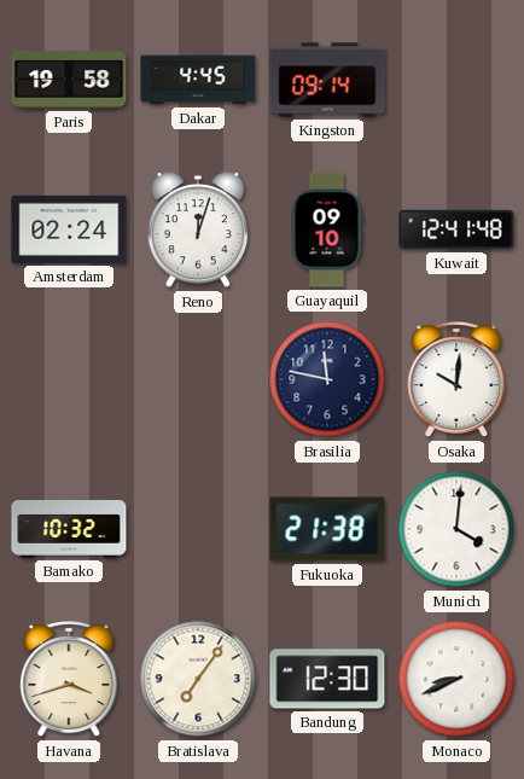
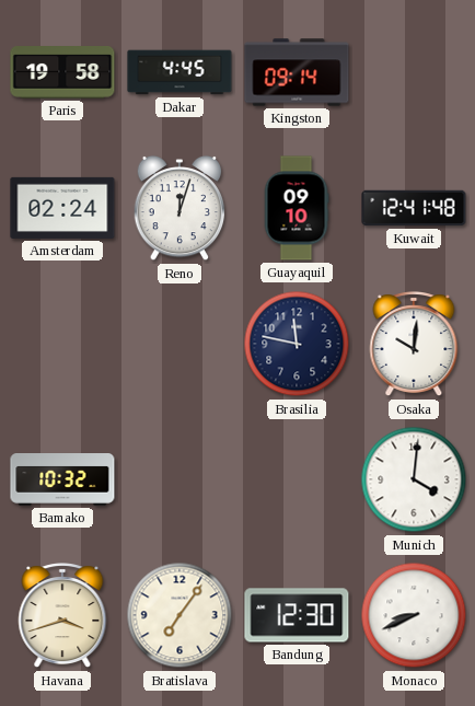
Fukuoka: 21:38 -> none
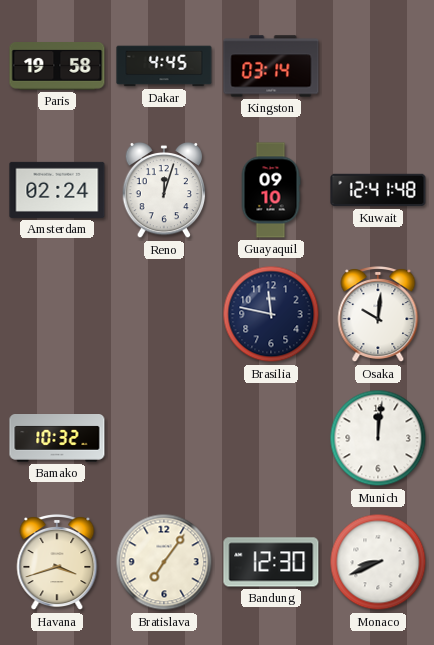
Kingston: 09:14 -> 03:14
Munich: 4:01 -> 12:01
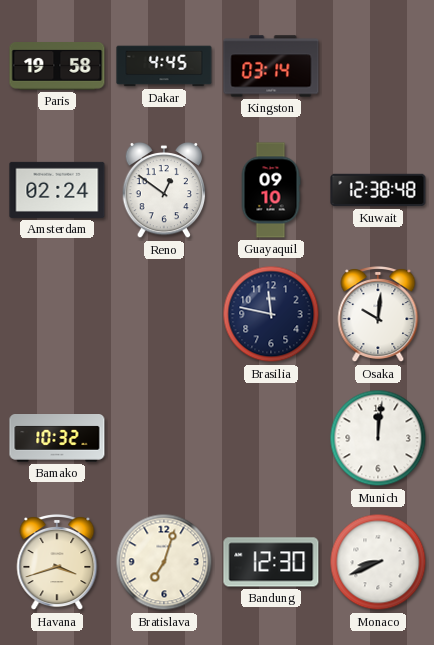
Reno: 12:03 -> 12:51
Kuwait: 12:41 -> 12:38
Bratislava: 7:06 -> 7:03
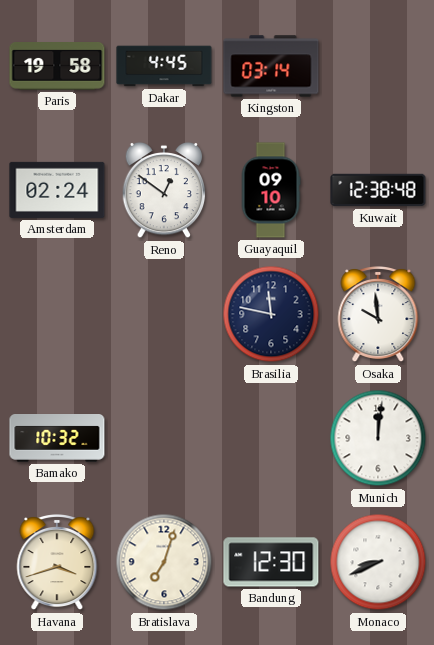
Osaka: 10:01 -> 9:59
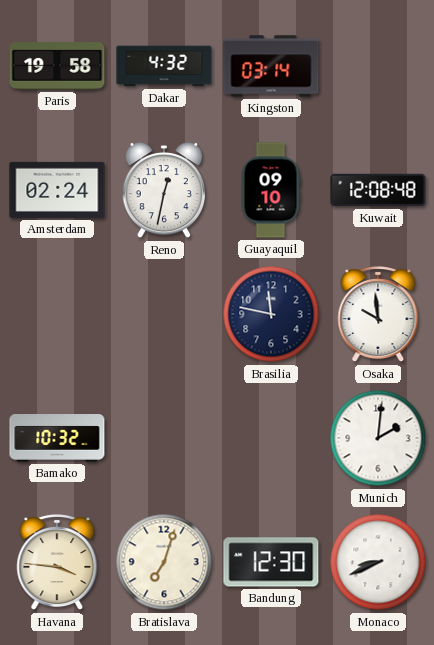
Dakar: 4:45 -> 4:32
Reno: 12:51 -> 12:32
Kuwait: 12:38 -> 12:08
Munich: 12:01 -> 2:01
Havana: 3:42 -> 3:46
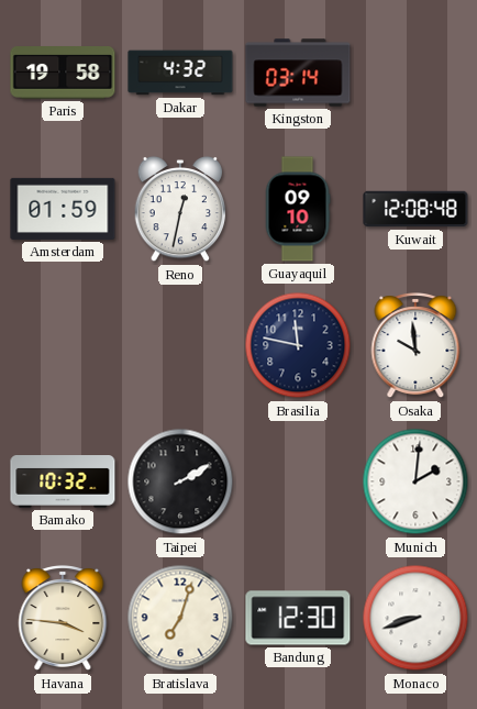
Amsterdam: 02:24 -> 01:59
Taipei: none -> 2:10
Monaco: 8:41 -> 8:42
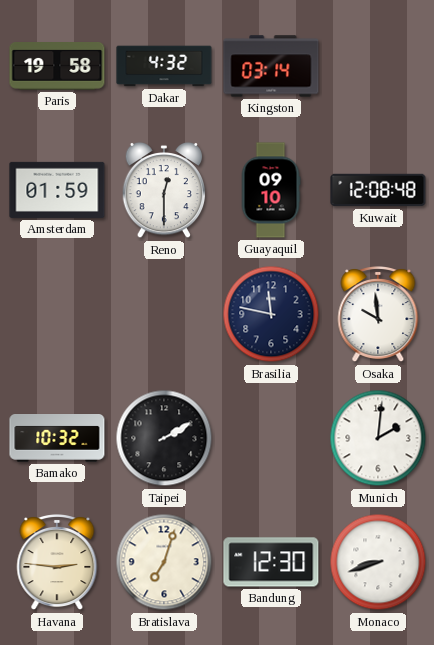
Reno: 12:32 -> 12:30
Havana: 3:46 -> 2:46
